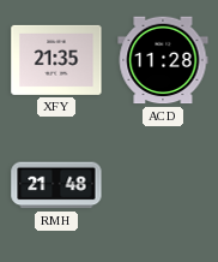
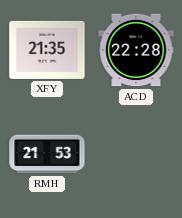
ACD: 11:28 -> 22:28
RMH: 21:48 -> 21:53
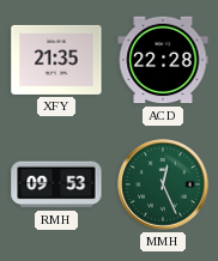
RMH: 21:53 -> 09:53
MMH: none -> 12:26
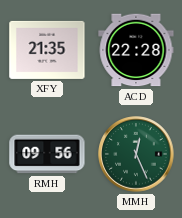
RMH: 09:53 -> 09:56
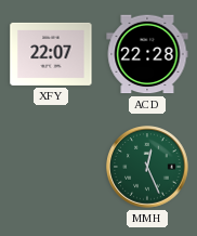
XFY: 21:35 -> 22:07
RMH: 09:56 -> none
